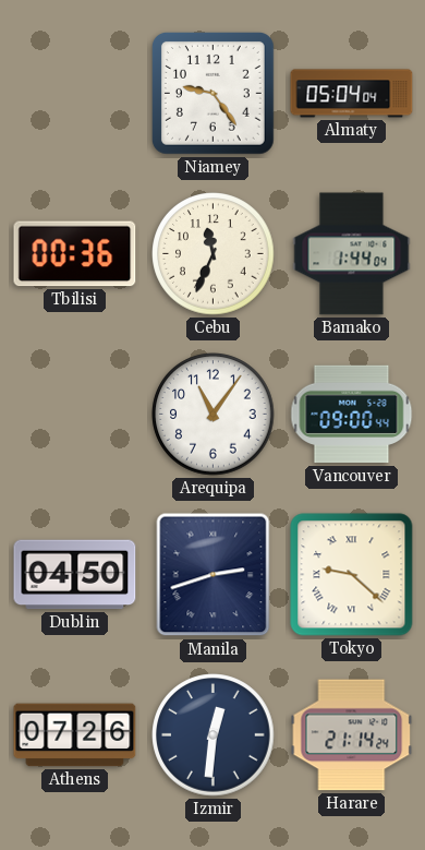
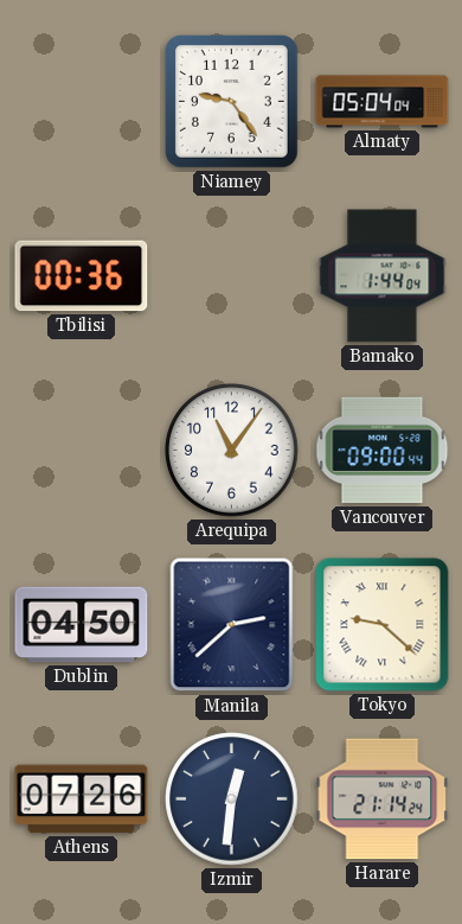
Cebu: 11:34 -> none
Manila: 2:42 -> 2:38
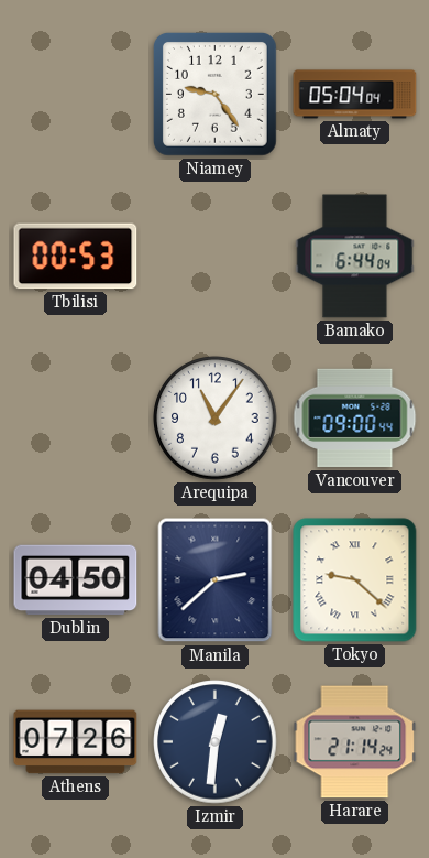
Tbilisi: 00:36 -> 00:53
Bamako: 1:44 -> 6:44
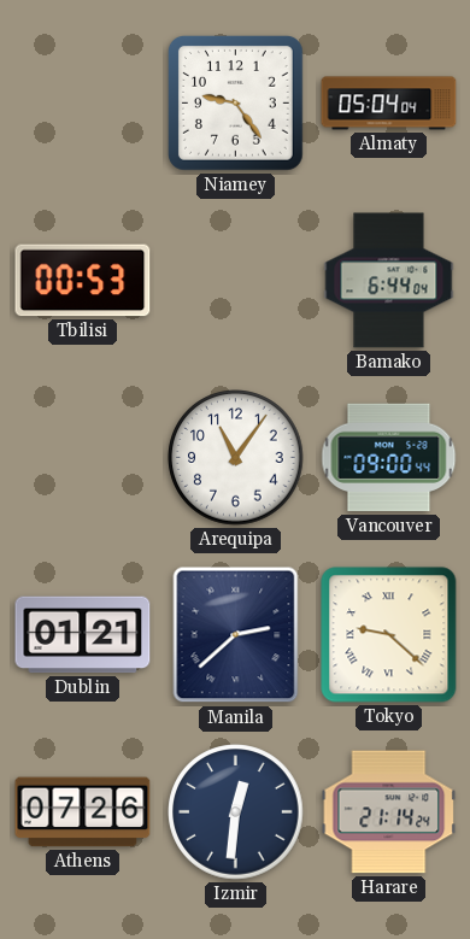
Dublin: 04:50 -> 01:21
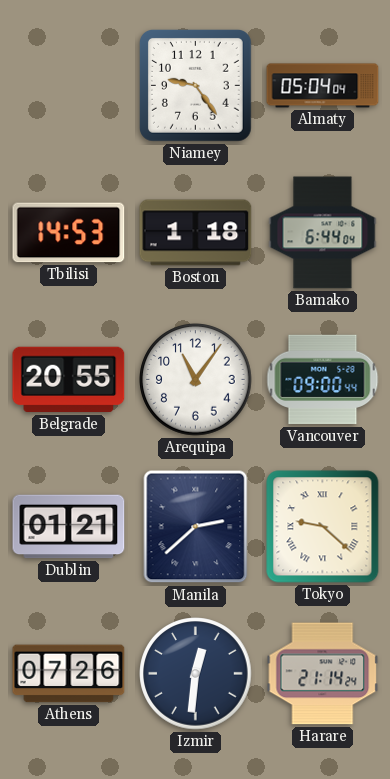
Tbilisi: 00:53 -> 14:53
Boston: none -> 1:18
Belgrade: none -> 20:55
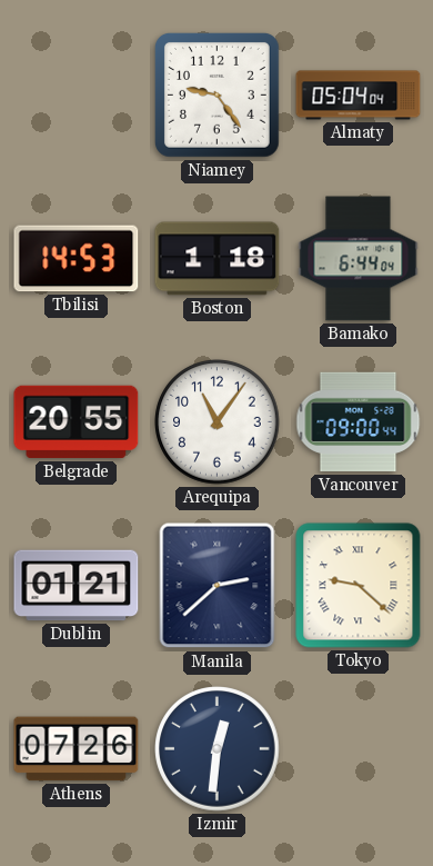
Harare: 21:14 -> none
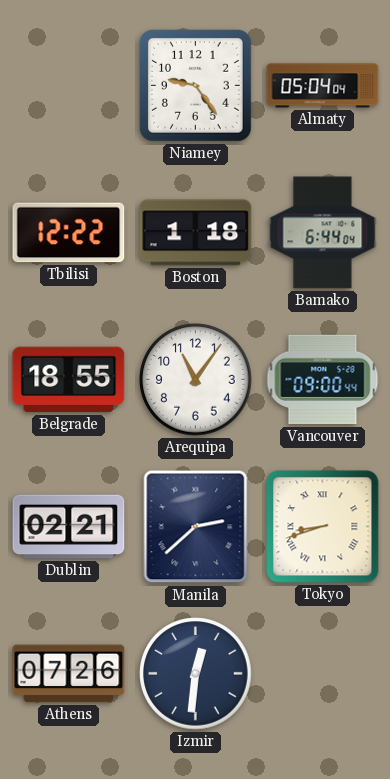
Tbilisi: 14:53 -> 12:22
Belgrade: 20:55 -> 18:55
Dublin: 01:21 -> 02:21
Tokyo: 9:22 -> 8:42
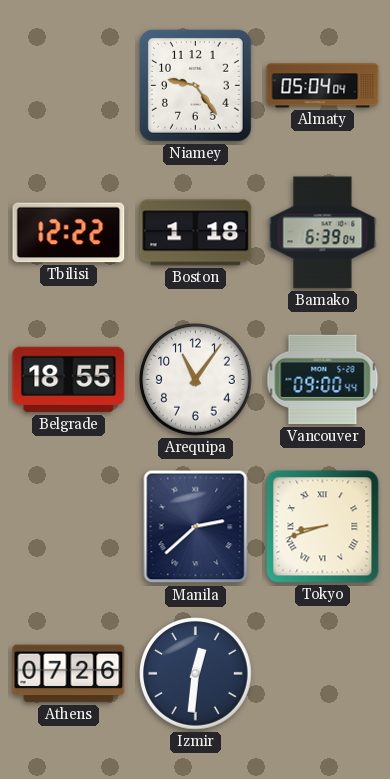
Bamako: 6:44 -> 6:39
Dublin: 02:21 -> none
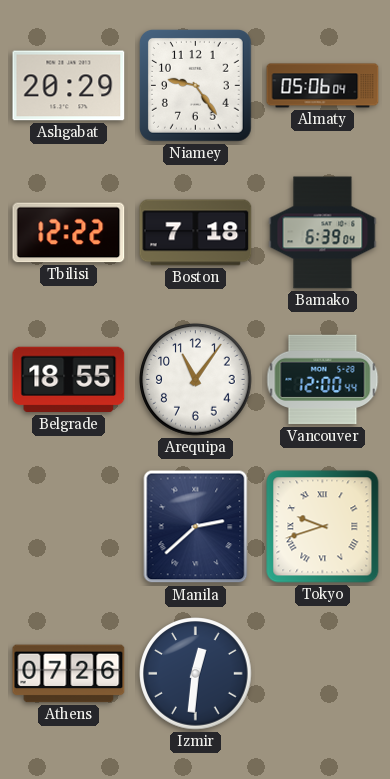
Ashgabat: none -> 20:29
Almaty: 05:04 -> 05:06
Boston: 1:18 -> 7:18
Vancouver: 09:00 -> 12:00
Tokyo: 8:42 -> 9:42
